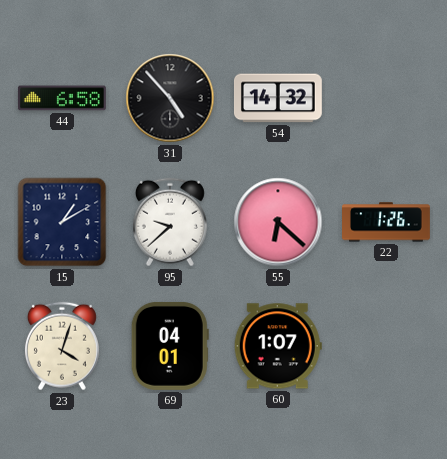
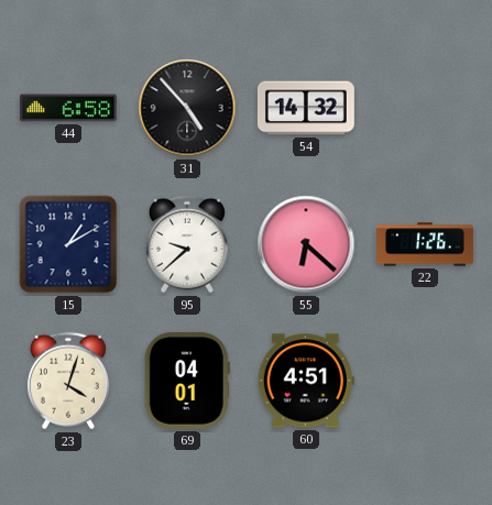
60: 1:07 -> 4:51
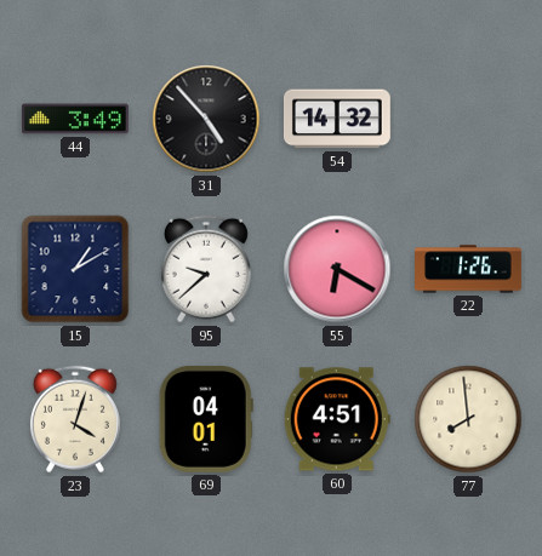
44: 6:58 -> 3:49
55: 6:22 -> 6:20
77: none -> 7:59
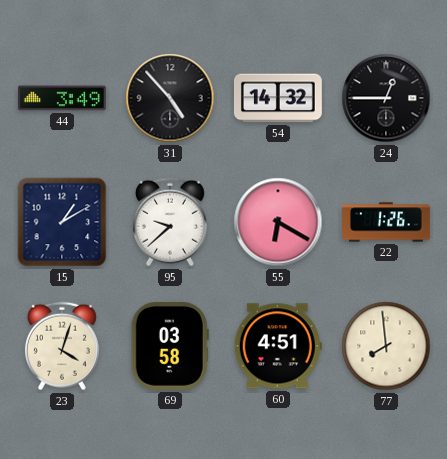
24: none -> 12:45
69: 04:01 -> 03:58
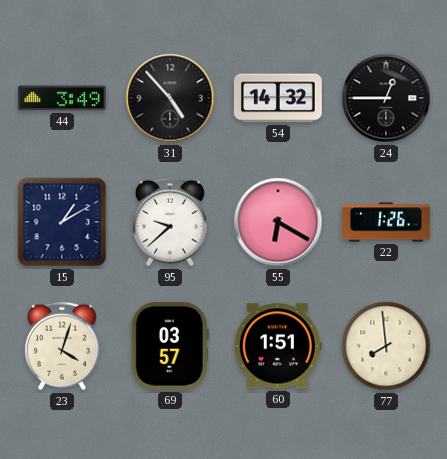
69: 03:58 -> 03:57
60: 4:51 -> 1:51
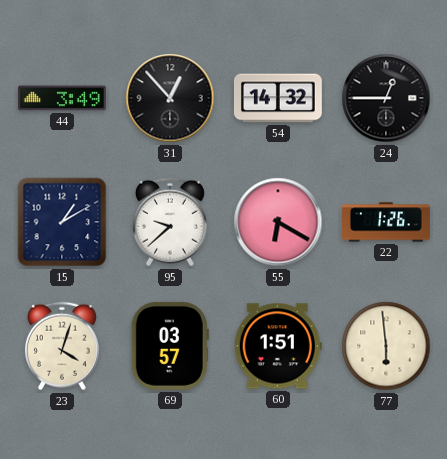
31: 4:53 -> 12:53
77: 7:59 -> 5:59
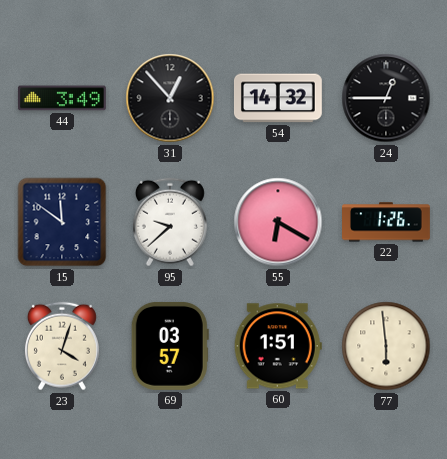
15: 1:10 -> 11:51
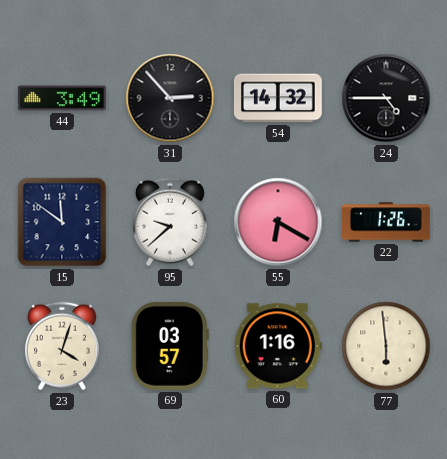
31: 12:53 -> 2:53
24: 12:45 -> 4:45
60: 1:51 -> 1:16
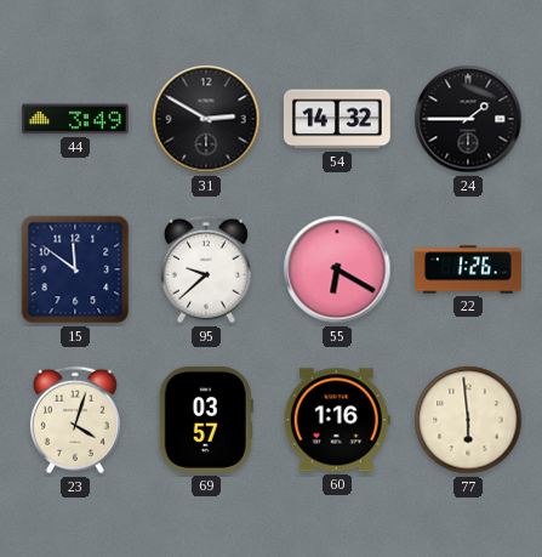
31: 2:53 -> 2:50
24: 4:45 -> 1:45
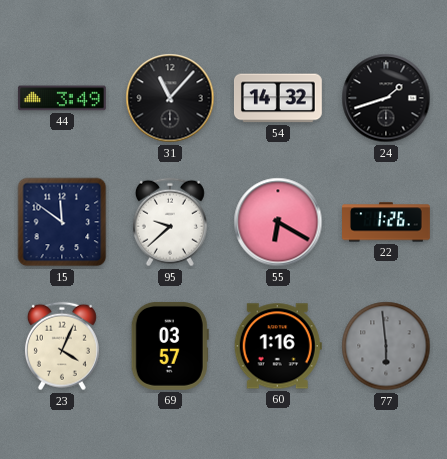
31: 2:50 -> 11:07
24: 1:45 -> 1:42
23: 4:03 -> 4:04
77 dial: cream -> grey
